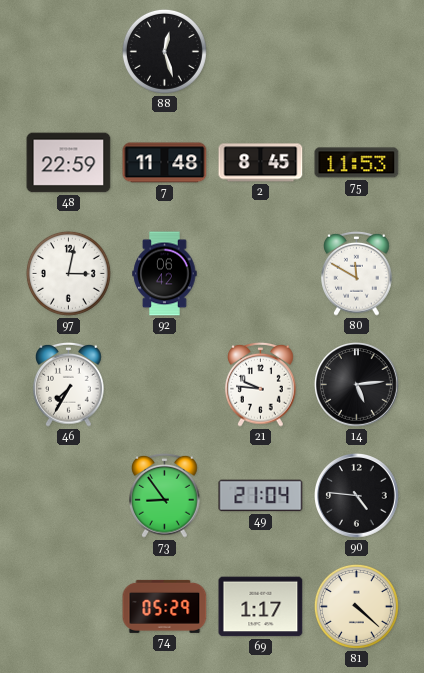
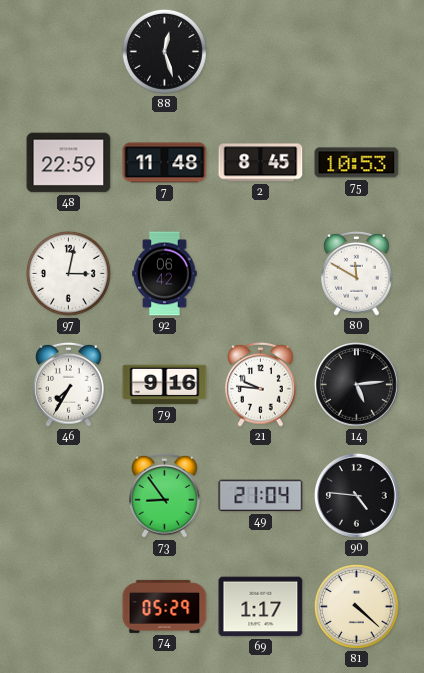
75: 11:53 -> 10:53
79: none -> 9:16
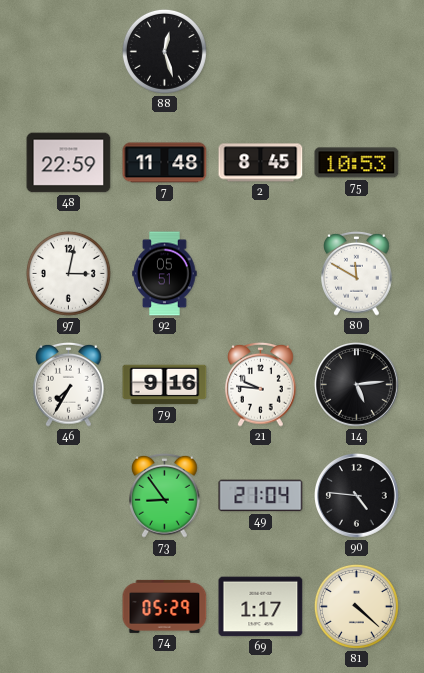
92: 06:42 -> 05:51
